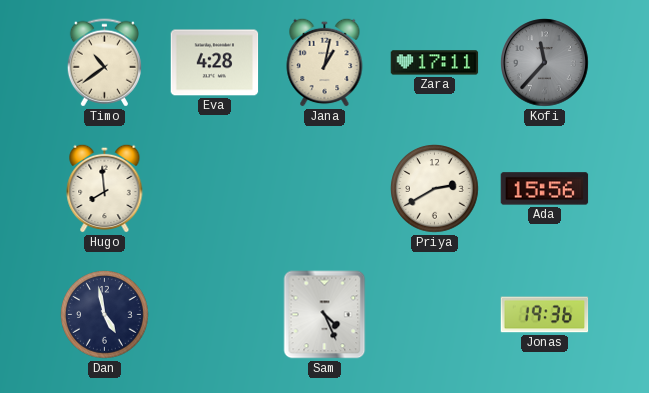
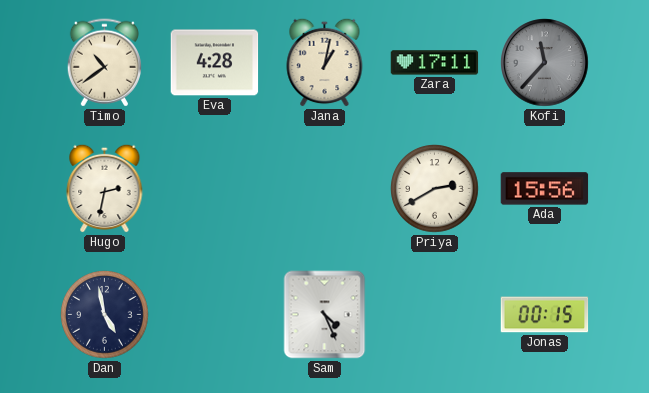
Hugo: 7:59 -> 2:32
Jonas: 19:36 -> 00:15
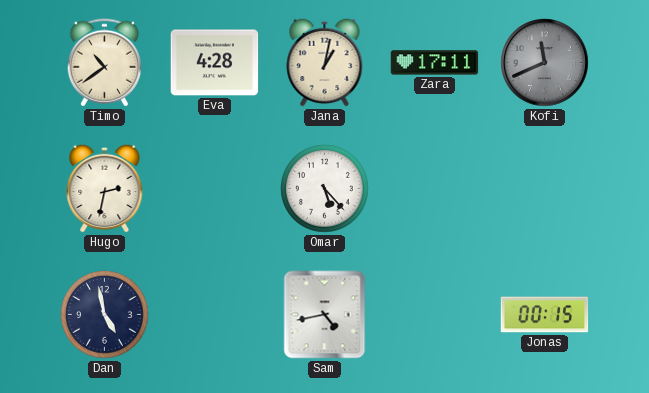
Kofi: 11:37 -> 11:41
Omar: none -> 5:23
Priya: 2:40 -> none
Ada: 15:56 -> none
Sam: 4:26 -> 4:43
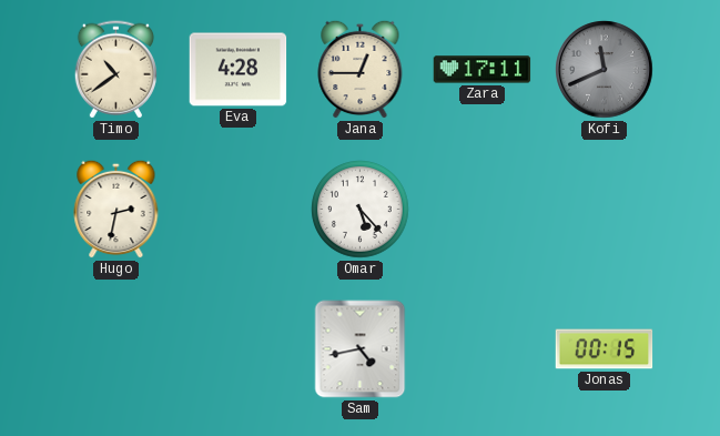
Jana: 1:02 -> 12:45
Dan: 4:58 -> none
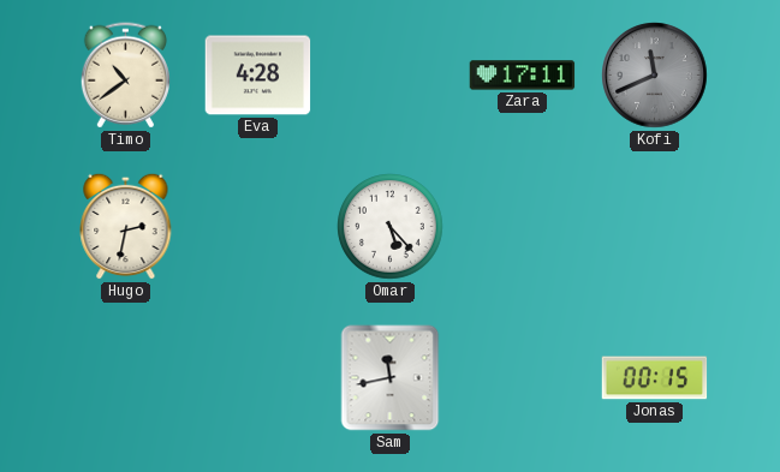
Jana: 12:45 -> none
Sam: 4:43 -> 11:43
